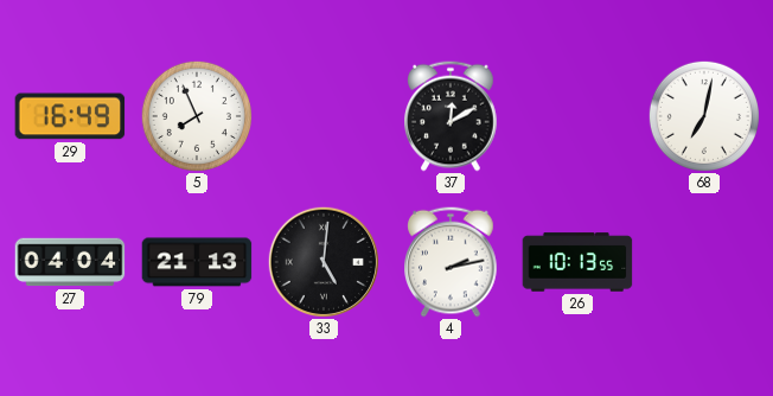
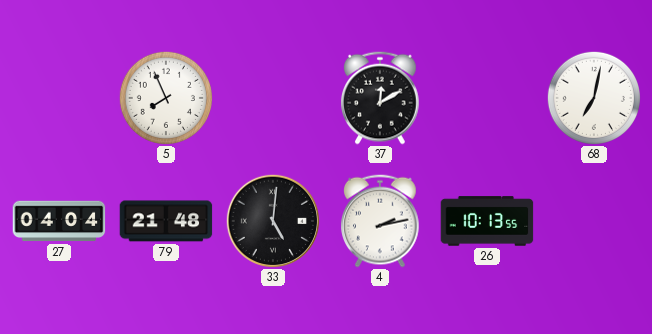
29: 16:49 -> none
79: 21:13 -> 21:48
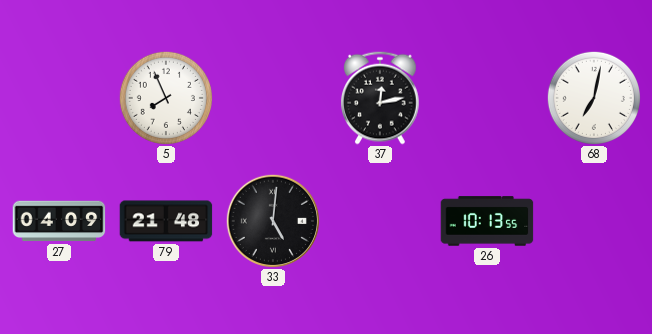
37: 12:10 -> 12:13
27: 04:04 -> 04:09
4: 2:13 -> none
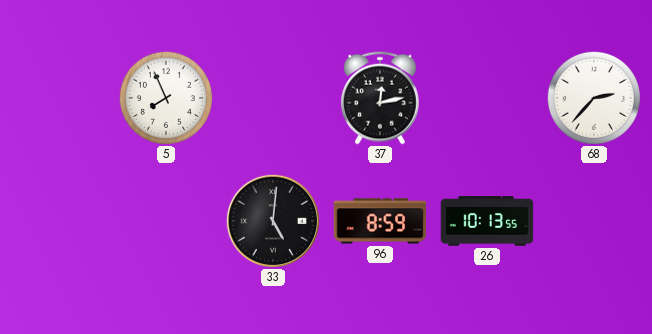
68: 7:02 -> 2:37
27: 04:09 -> none
79: 21:48 -> none
96: none -> 8:59
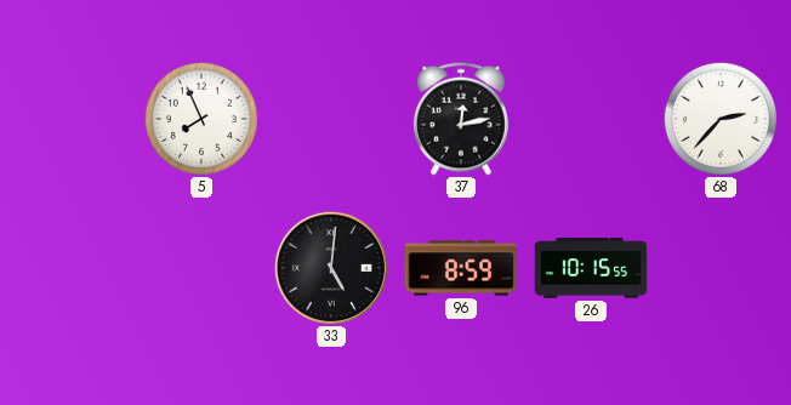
26: 10:13 -> 10:15
